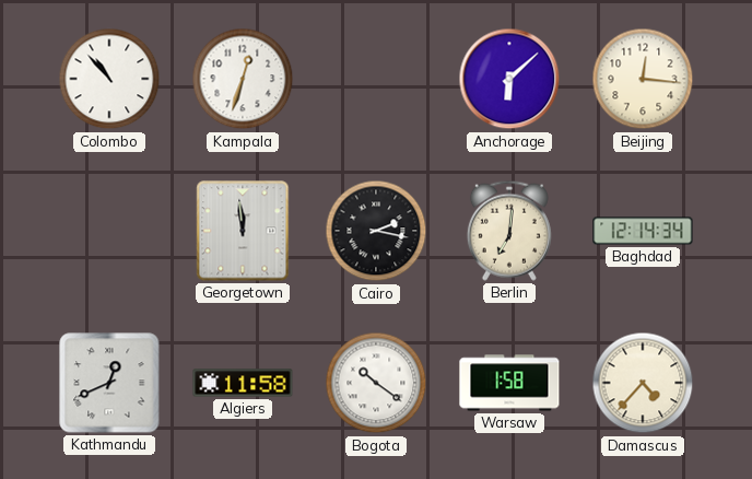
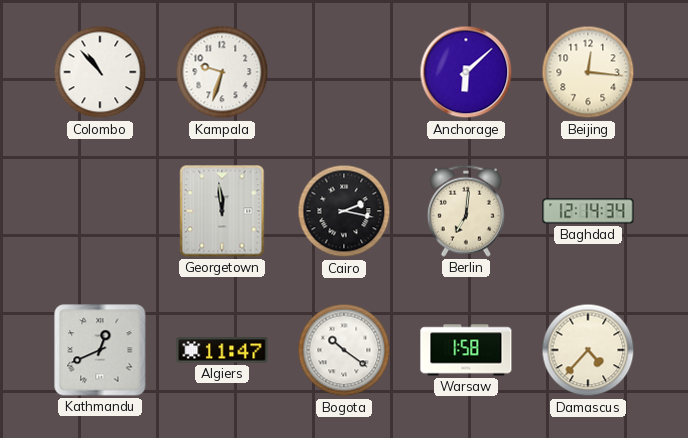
Kampala: 12:33 -> 9:33
Algiers: 11:58 -> 11:47
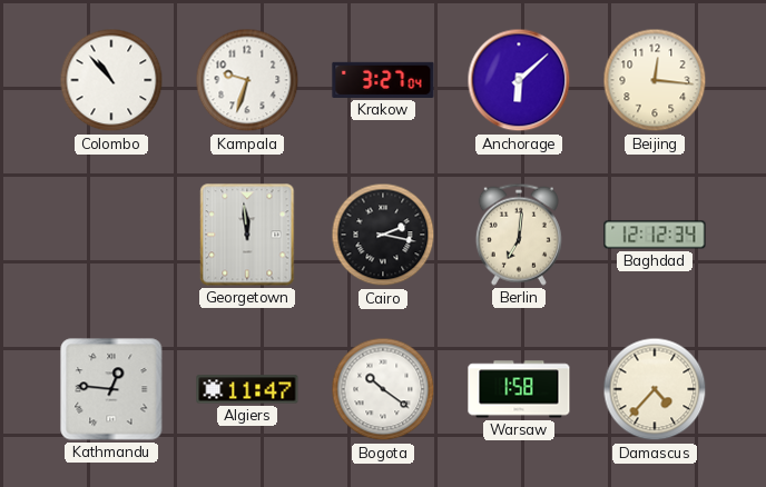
Krakow: none -> 3:27
Baghdad: 12:14 -> 12:12
Kathmandu: 12:41 -> 12:46
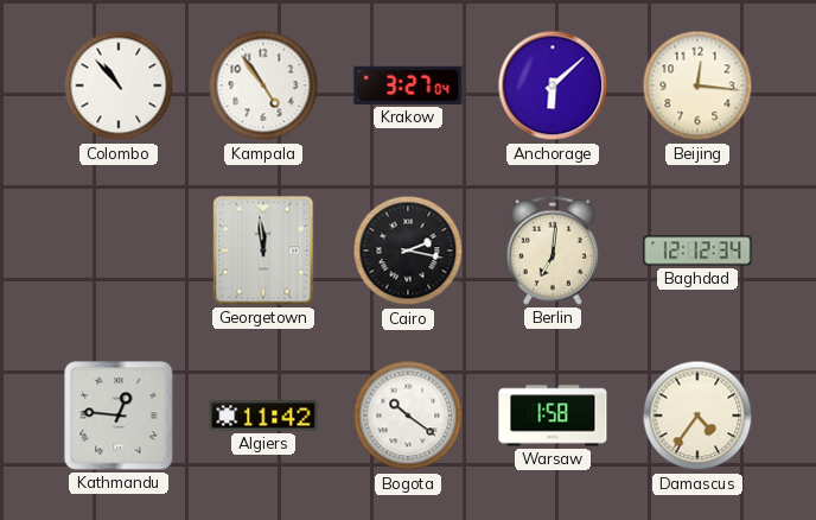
Kampala: 9:33 -> 4:54
Algiers: 11:47 -> 11:42
Damascus: 4:37 -> 4:36
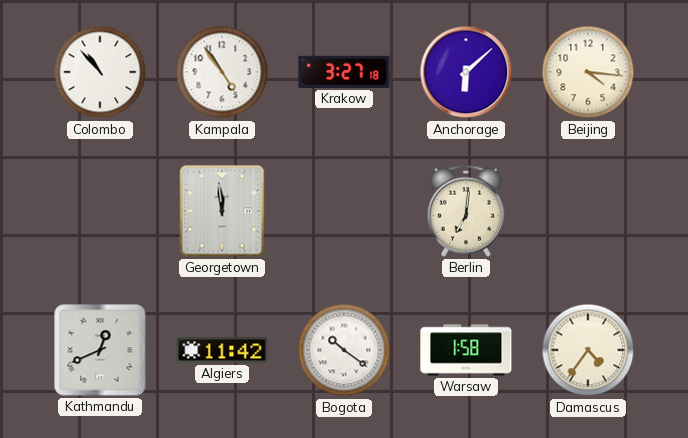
Krakow: 3:27:04 -> 3:27:18
Beijing: 12:16 -> 4:16
Cairo: 2:17 -> none
Baghdad: 12:12 -> none
Kathmandu: 12:46 -> 12:41
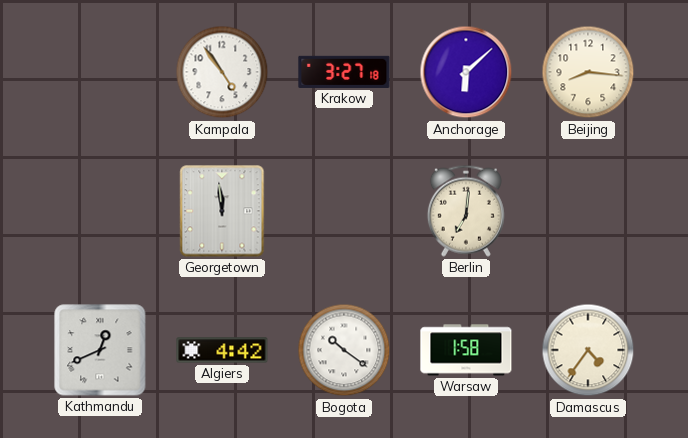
Colombo: 10:53 -> none
Beijing: 4:16 -> 8:16
Algiers: 11:42 -> 4:42
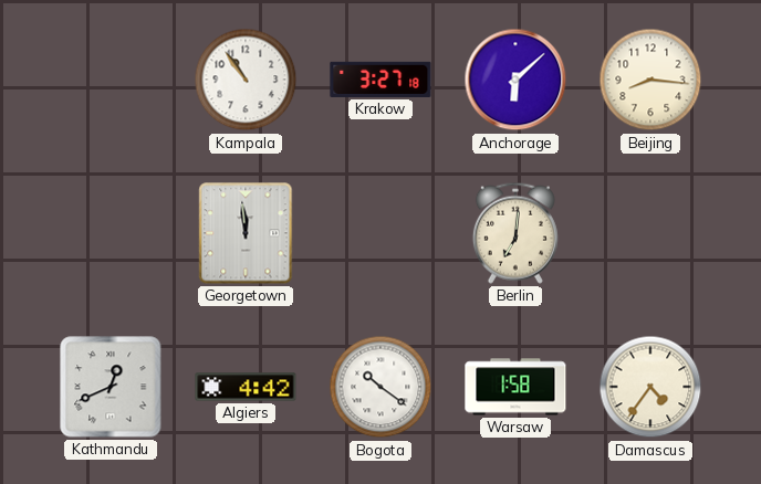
Kampala: 4:54 -> 10:54
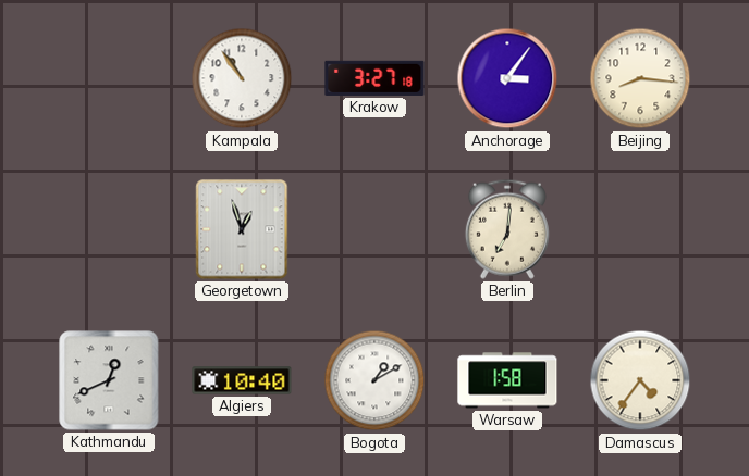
Anchorage: 6:08 -> 3:06
Georgetown: 11:59 -> 12:57
Algiers: 4:42 -> 10:40
Bogota: 10:21 -> 1:10
